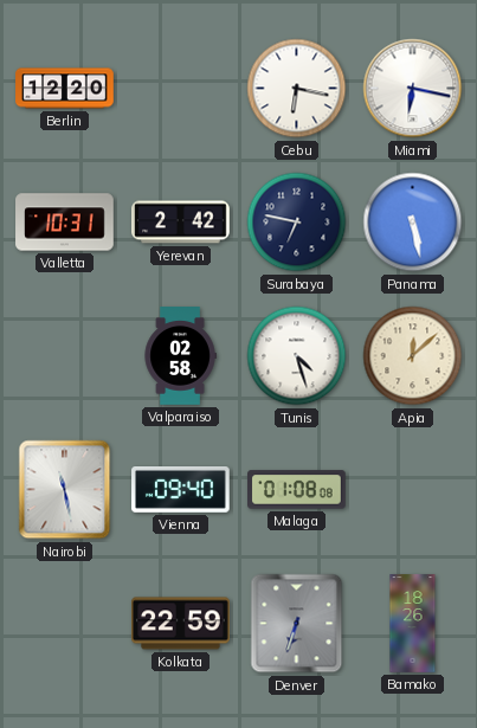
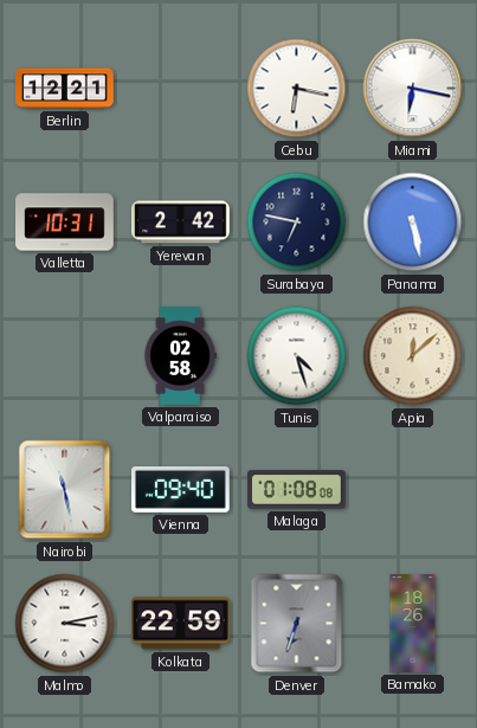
Berlin: 12:20 -> 12:21
Malmo: none -> 3:13
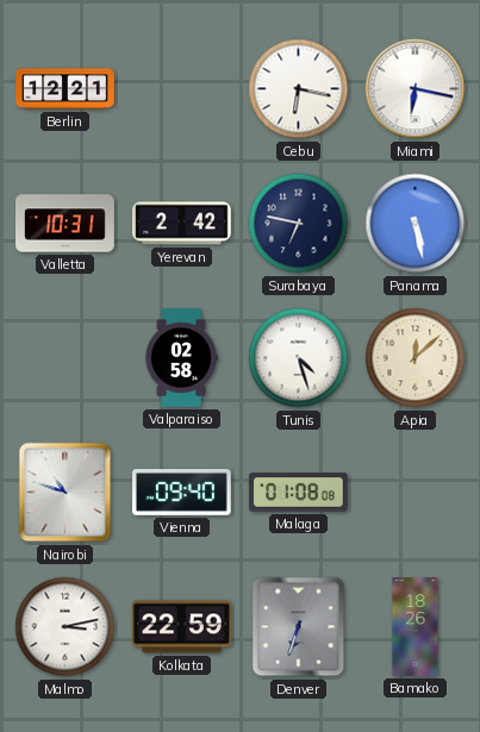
Nairobi: 11:28 -> 10:48
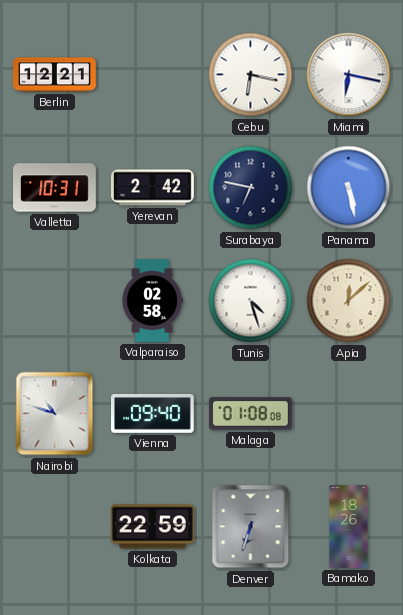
Malmo: 3:13 -> none
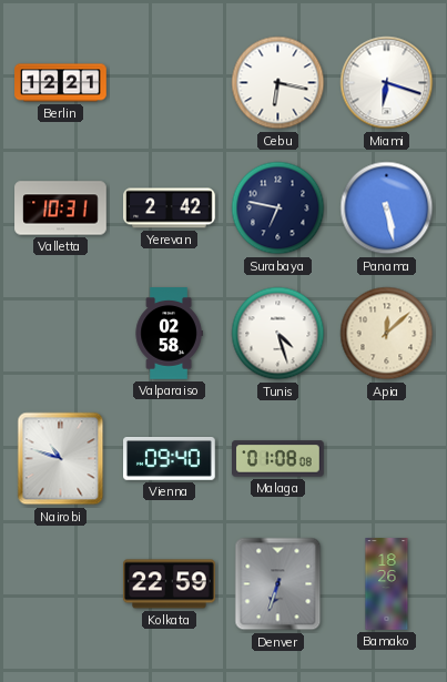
Miami: 6:17 -> 6:18
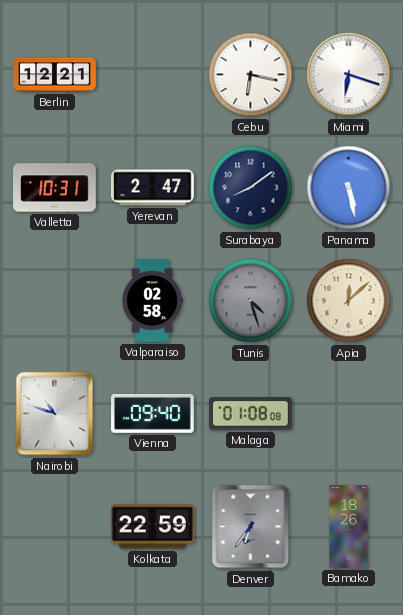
Yerevan: 2:42 -> 2:47
Surabaya: 6:47 -> 8:09
Tunis dial: white -> grey
Denver: 6:33 -> 6:36
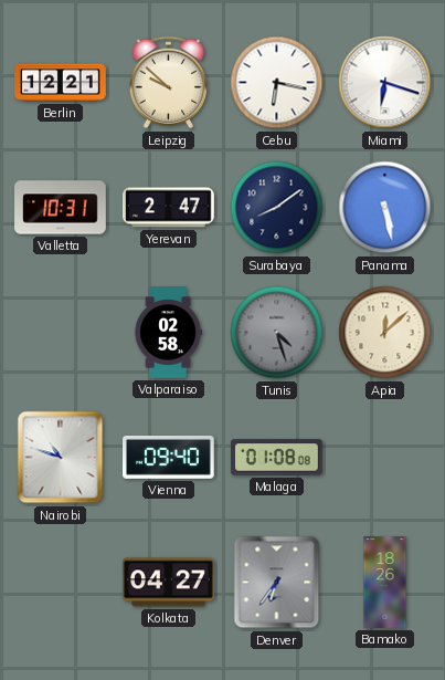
Leipzig: none -> 9:52
Kolkata: 22:59 -> 04:27
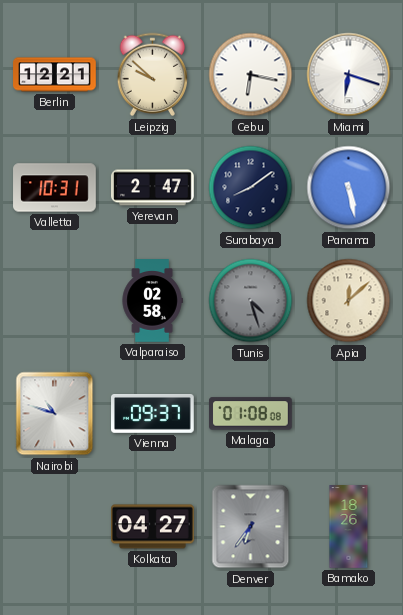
Vienna: 09:40 -> 09:37
